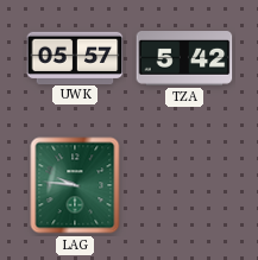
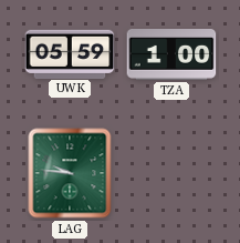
UWK: 05:57 -> 05:59
TZA: 5:42 -> 1:00
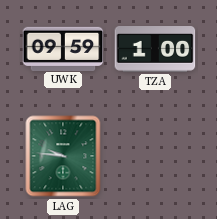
UWK: 05:59 -> 09:59
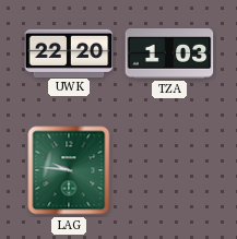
UWK: 09:59 -> 22:20
TZA: 1:00 -> 1:03
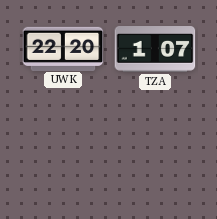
TZA: 1:03 -> 1:07
LAG: 9:46 -> none
